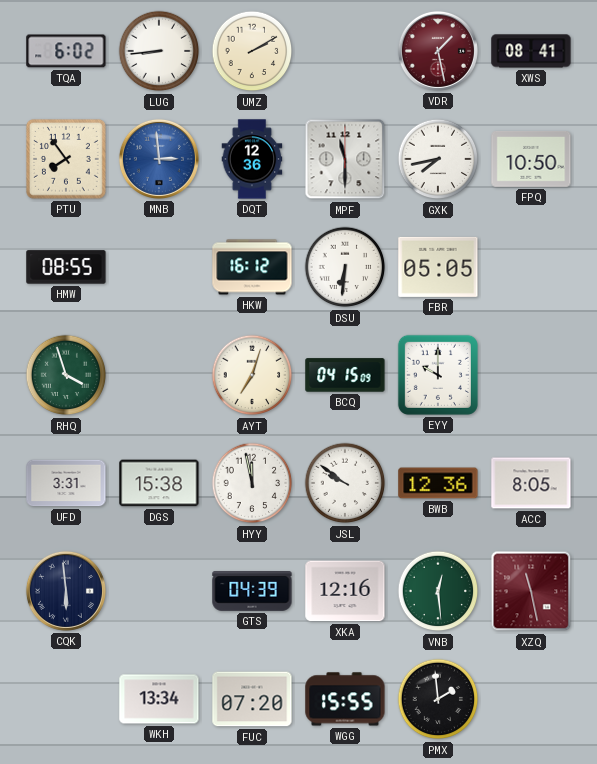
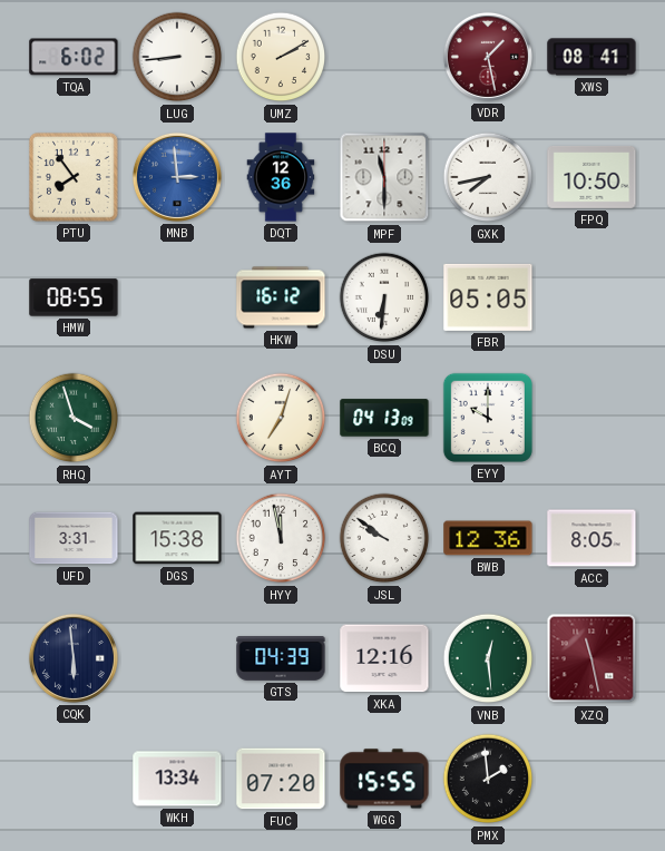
BCQ: 04:15 -> 04:13
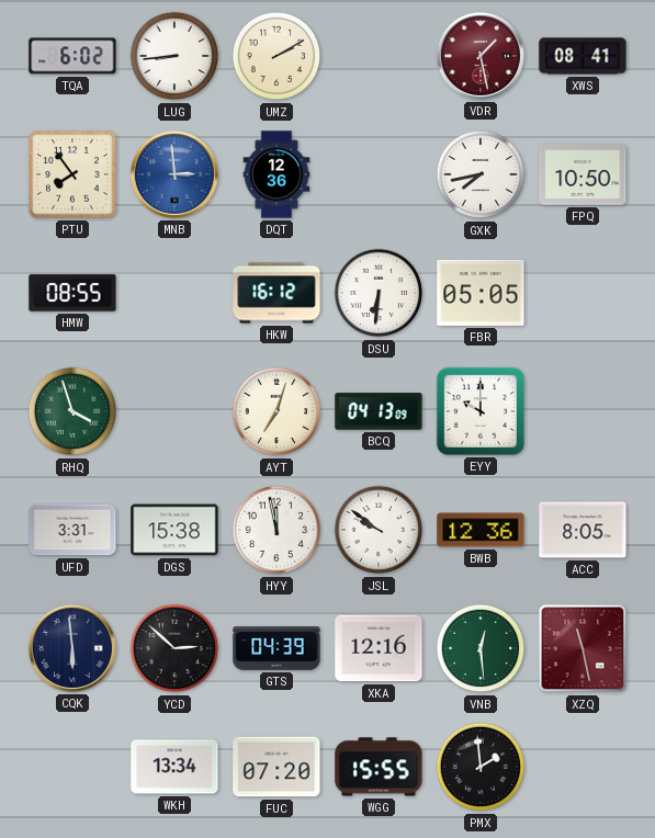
MPF: 11:30 -> none
YCD: none -> 2:52
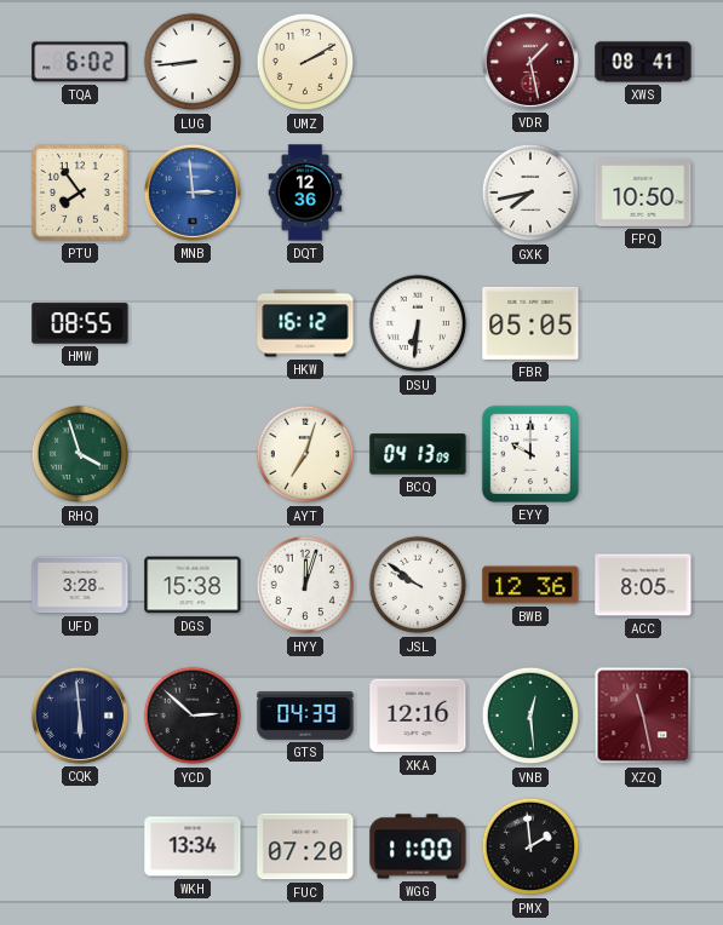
UFD: 3:31 -> 3:28
HYY: 11:58 -> 12:03
WGG: 15:55 -> 11:00
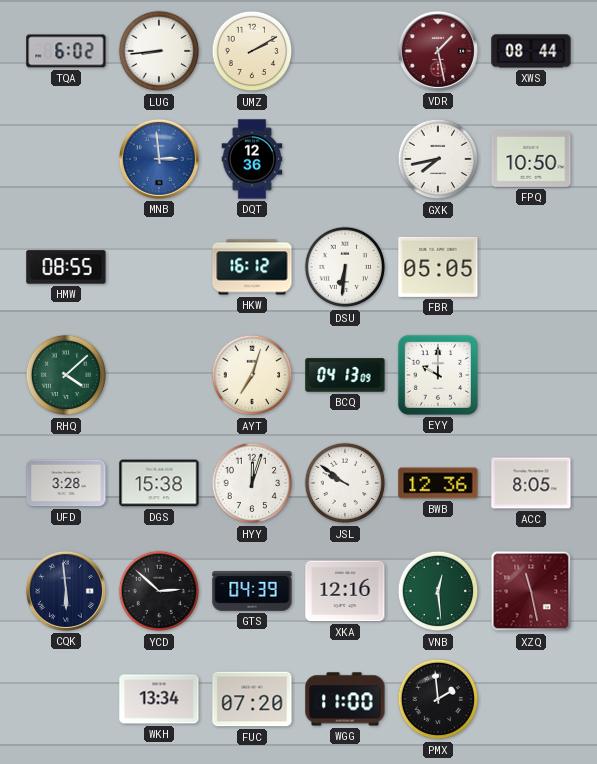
XWS: 08:41 -> 08:44
PTU: 7:54 -> none
RHQ: 3:57 -> 4:08
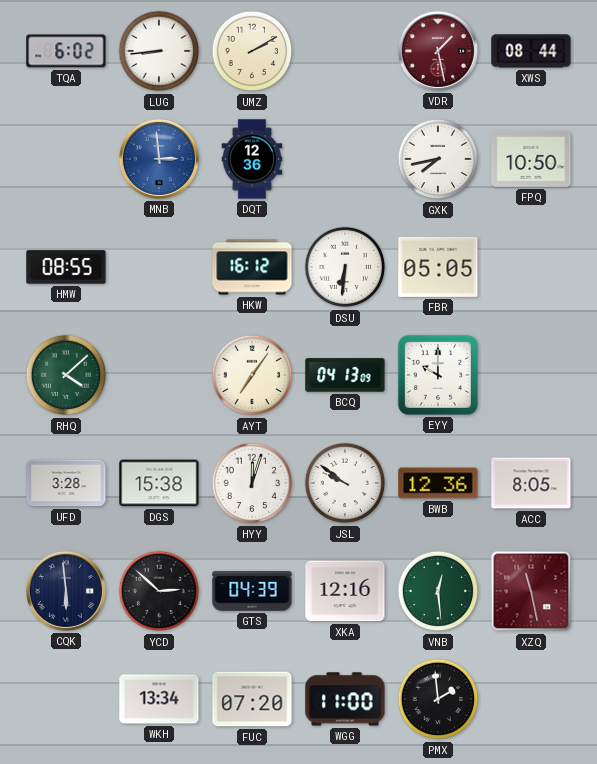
AYT: 7:03 -> 7:06
